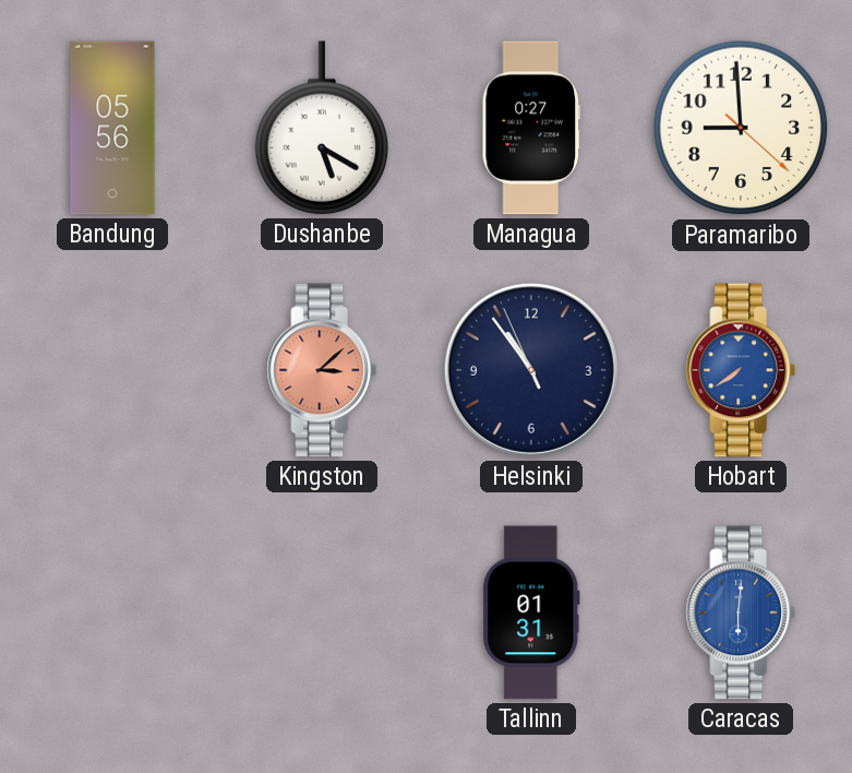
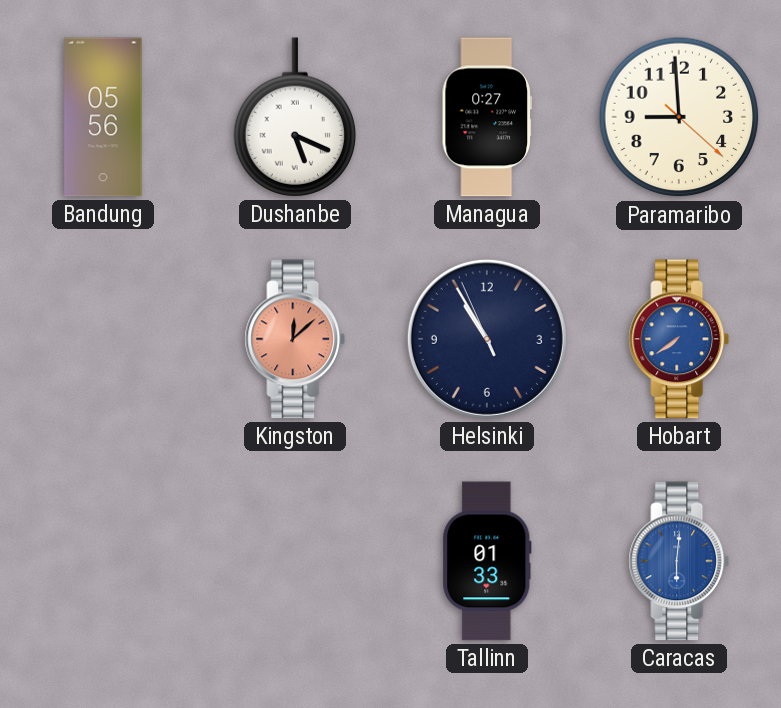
Dushanbe: 5:20 -> 5:19
Kingston: 3:08 -> 12:08
Helsinki: 10:53 -> 10:54
Tallinn: 01:31 -> 01:33
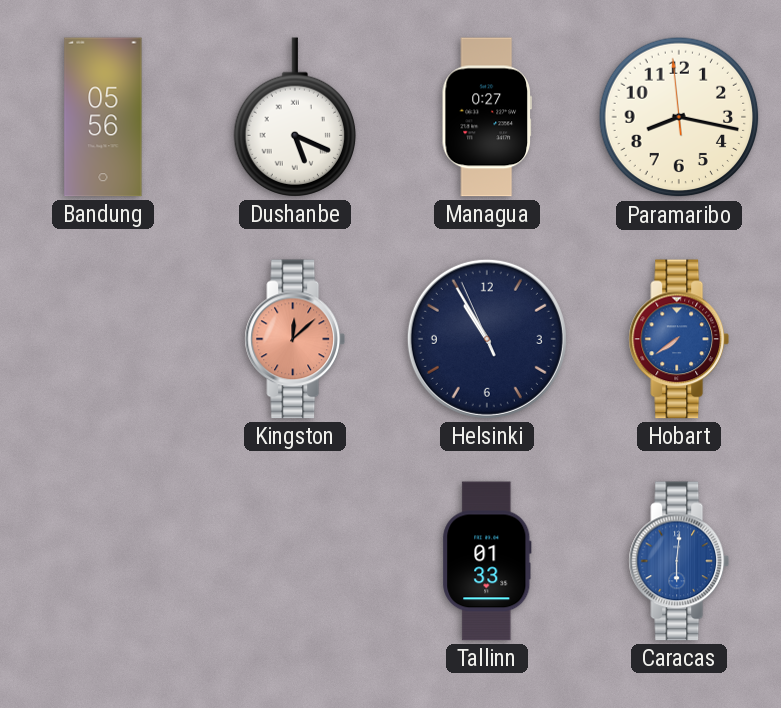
Paramaribo: 8:59 -> 8:16
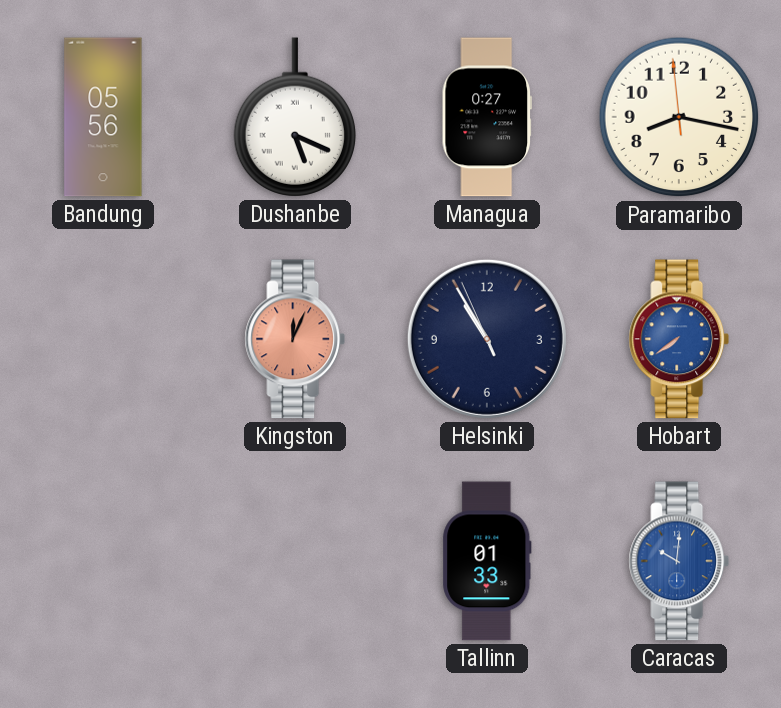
Kingston: 12:08 -> 12:04
Caracas: 6:01 -> 10:01
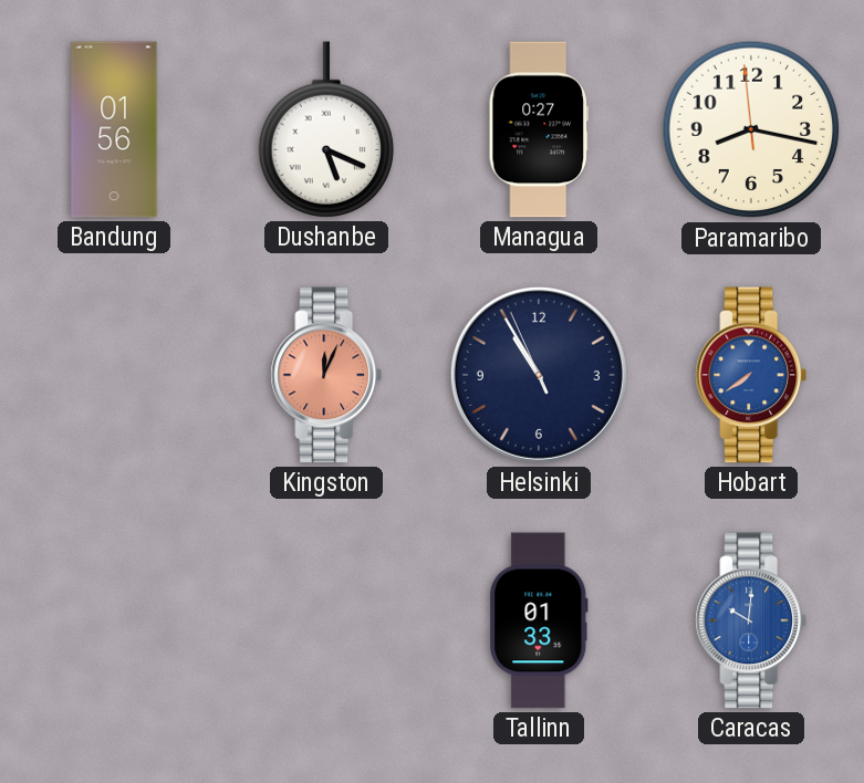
Bandung: 05:56 -> 01:56
